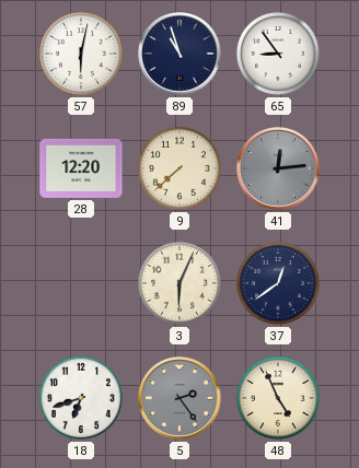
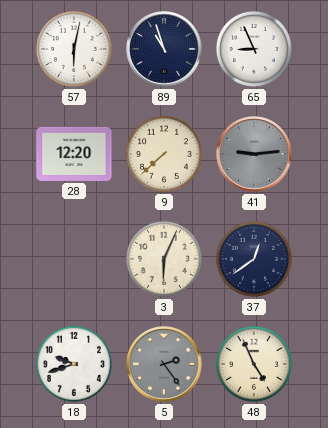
65: 8:54 -> 8:56
41: 12:14 -> 9:14
18: 6:42 -> 9:42
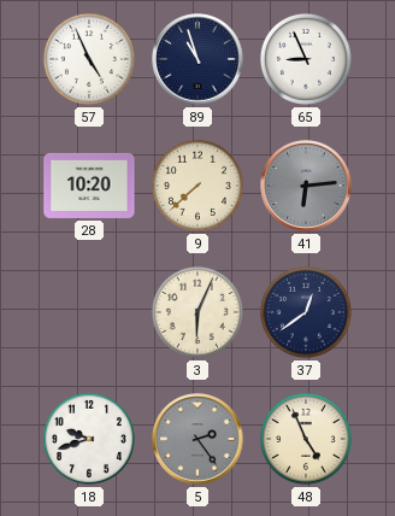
57: 6:02 -> 4:56
28: 12:20 -> 10:20
41: 9:14 -> 6:14
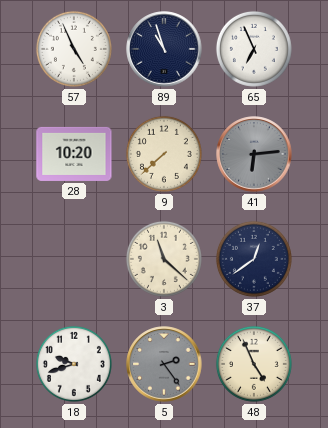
65: 8:56 -> 6:56
3: 6:04 -> 11:22
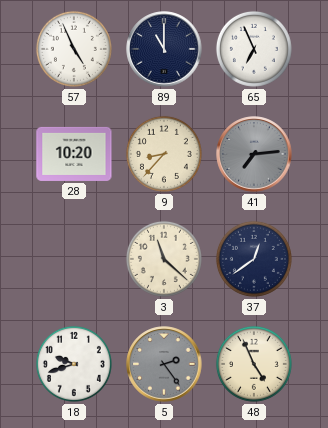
89: 10:57 -> 11:00
9: 7:38 -> 8:37
41: 6:14 -> 7:14
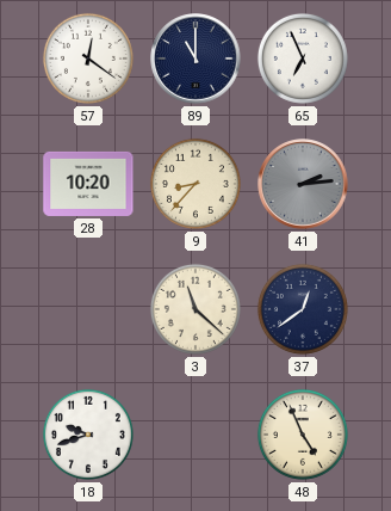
57: 4:56 -> 12:21
41: 7:14 -> 2:14
5: 2:24 -> none
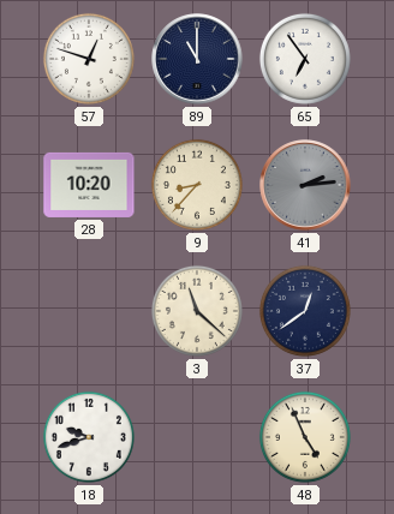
57: 12:21 -> 12:48
65: 6:56 -> 6:54
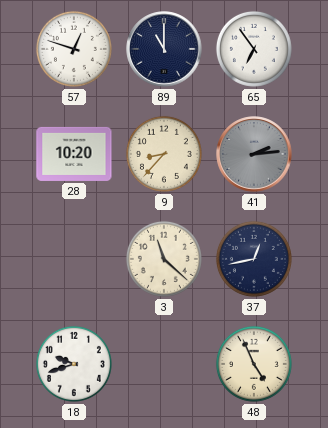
37: 12:39 -> 12:43
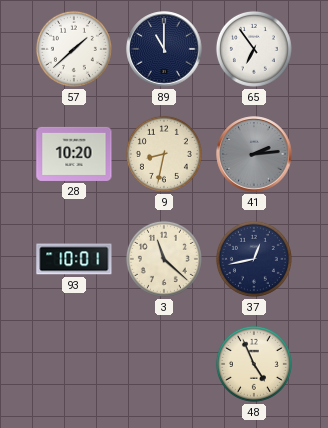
57: 12:48 -> 1:38
9: 8:37 -> 8:32
93: none -> 10:01
18: 9:42 -> none
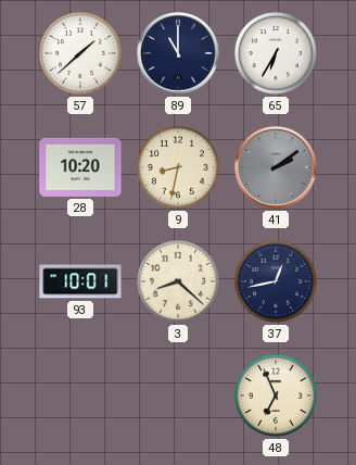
65: 6:54 -> 6:35
41: 2:14 -> 2:09
3: 11:22 -> 8:22
48: 4:56 -> 6:56
